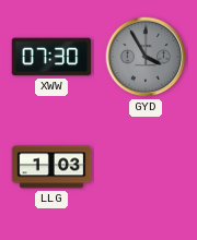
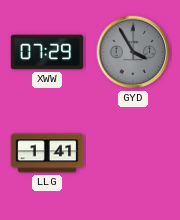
XWW: 07:30 -> 07:29
LLG: 1:03 -> 1:41
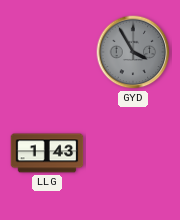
XWW: 07:29 -> none
LLG: 1:41 -> 1:43
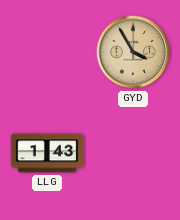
GYD dial: grey -> champagne
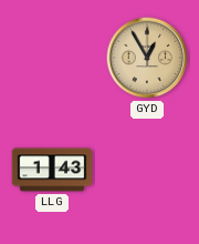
GYD: 3:55 -> 12:55
